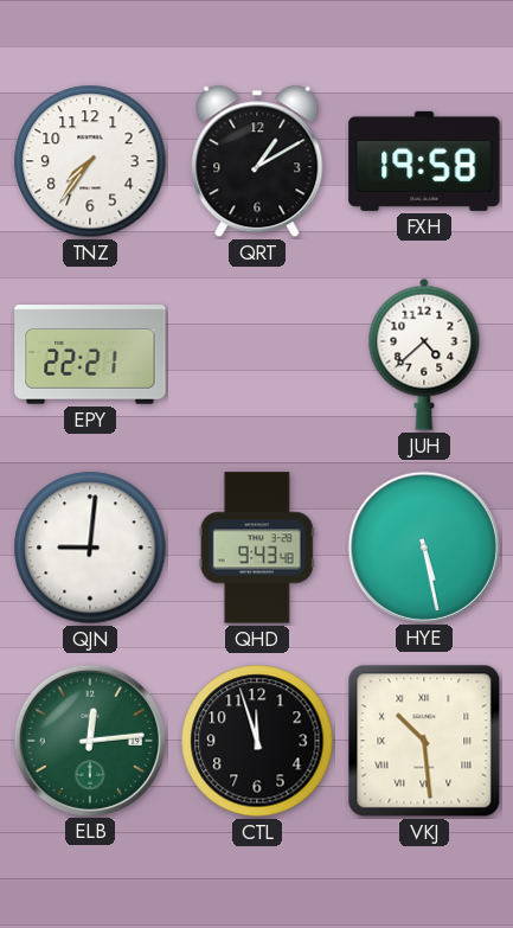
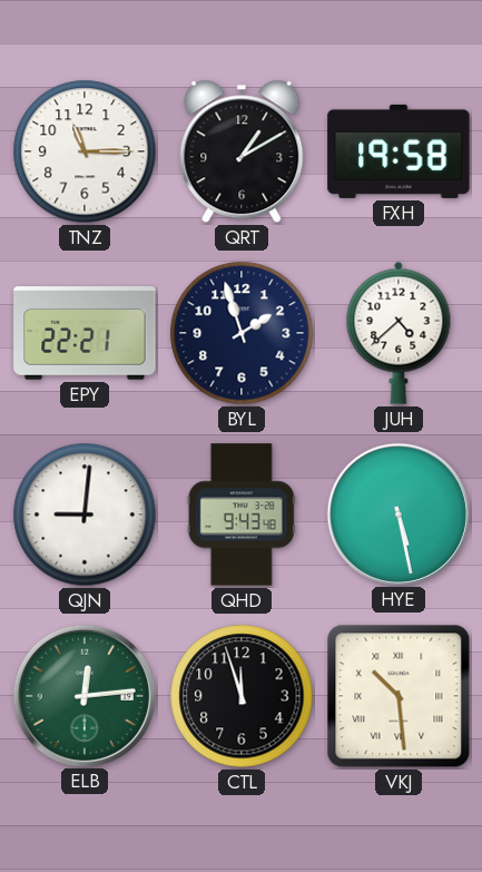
TNZ: 7:36 -> 11:15
BYL: none -> 1:57
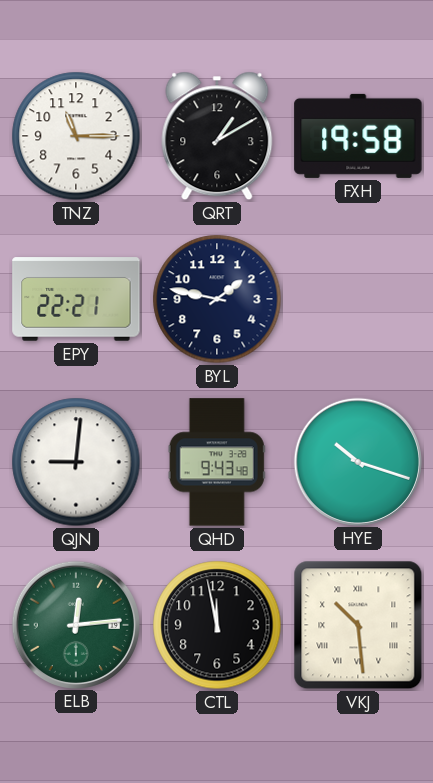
BYL: 1:57 -> 1:47
JUH: 4:38 -> none
HYE: 5:28 -> 10:18
CTL: 11:57 -> 11:58
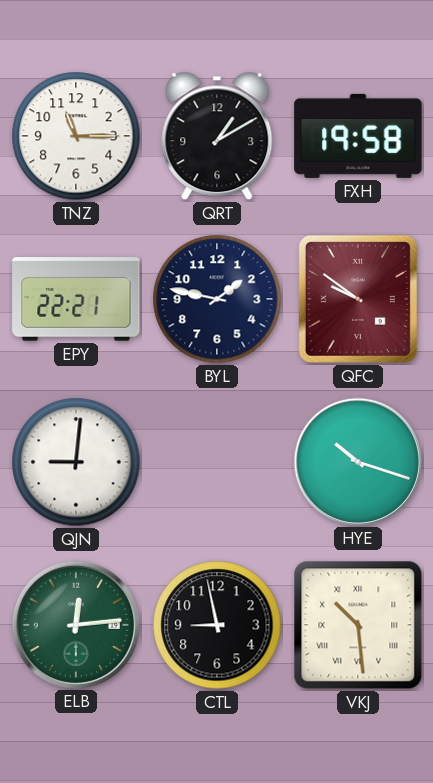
QFC: none -> 9:51
QHD: 9:43 -> none
CTL: 11:58 -> 8:58
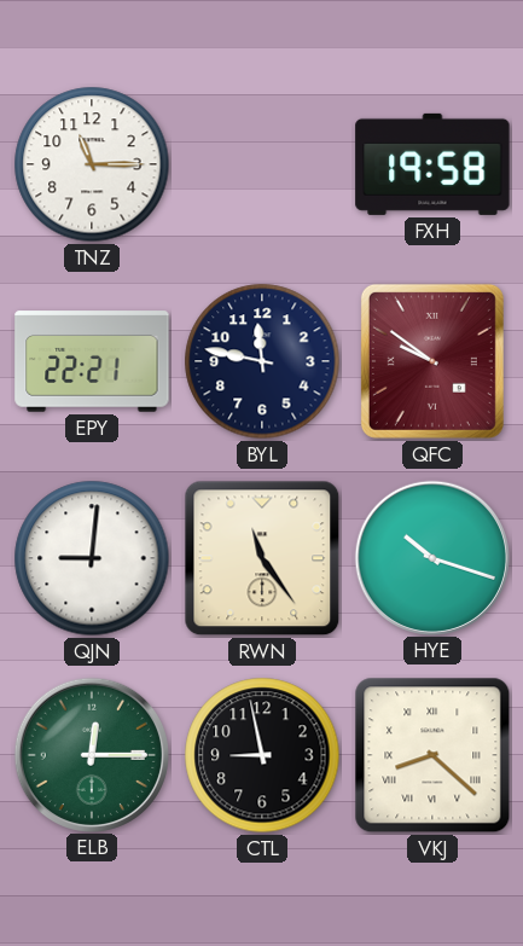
QRT: 1:10 -> none
BYL: 1:47 -> 11:47
RWN: none -> 11:24
ELB: 12:14 -> 12:15
VKJ: 10:29 -> 8:22
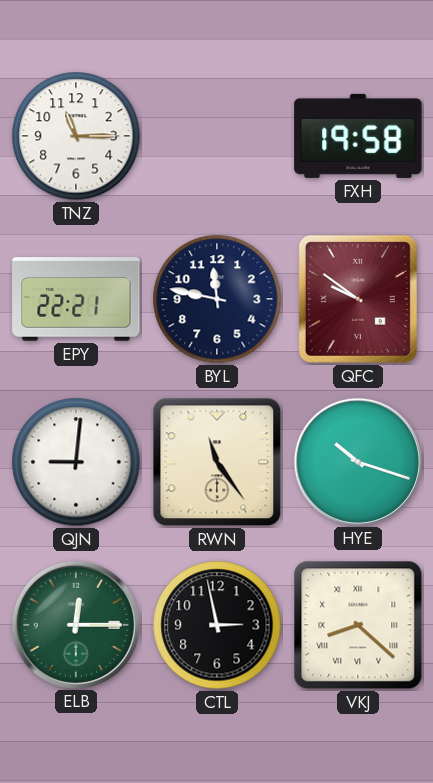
CTL: 8:58 -> 2:58
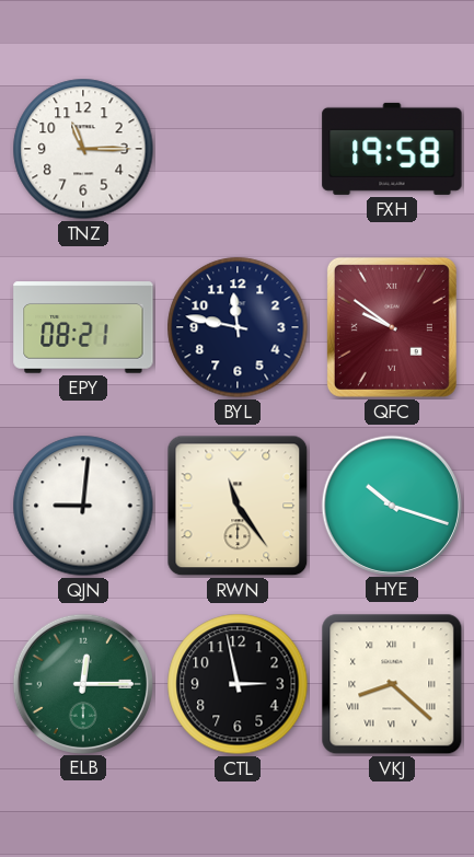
EPY: 22:21 -> 08:21
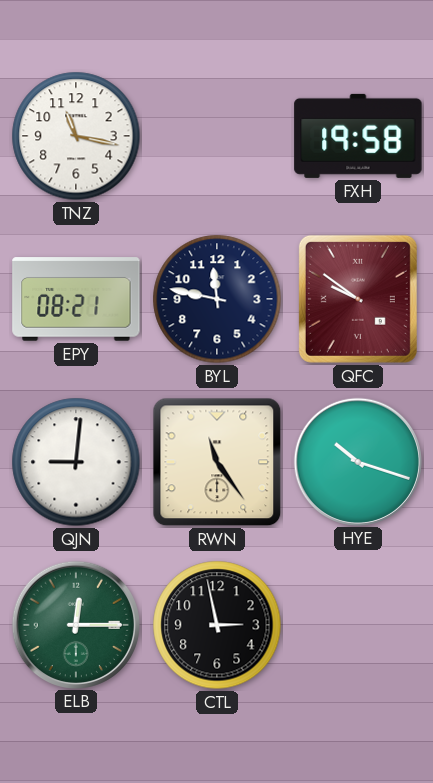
TNZ: 11:15 -> 11:17
VKJ: 8:22 -> none
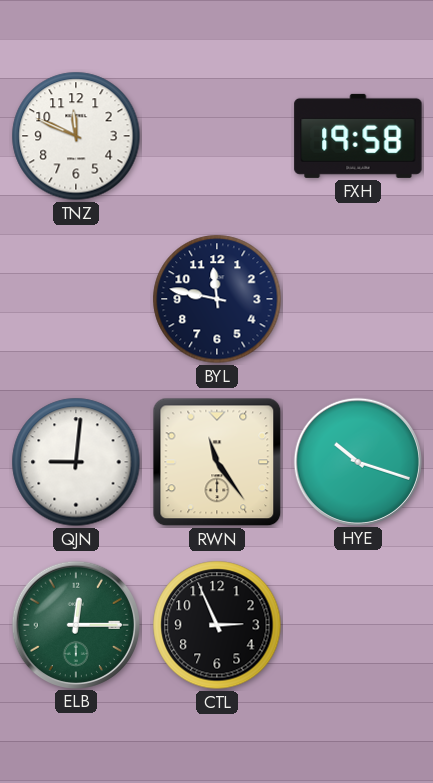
TNZ: 11:17 -> 11:49
EPY: 08:21 -> none
QFC: 9:51 -> none
CTL: 2:58 -> 2:56
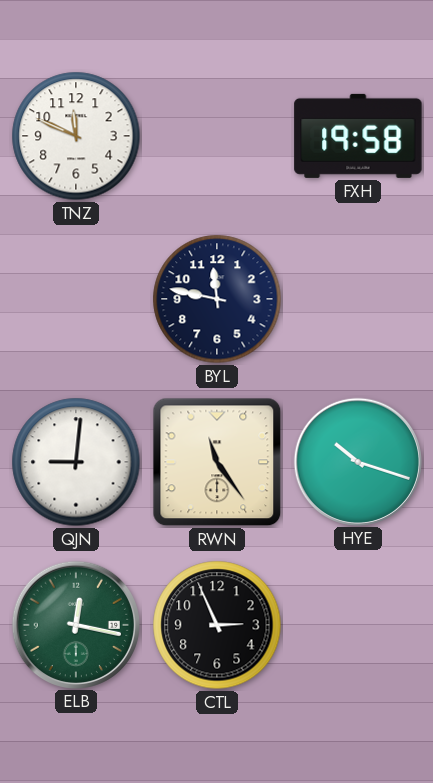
ELB: 12:15 -> 12:17
